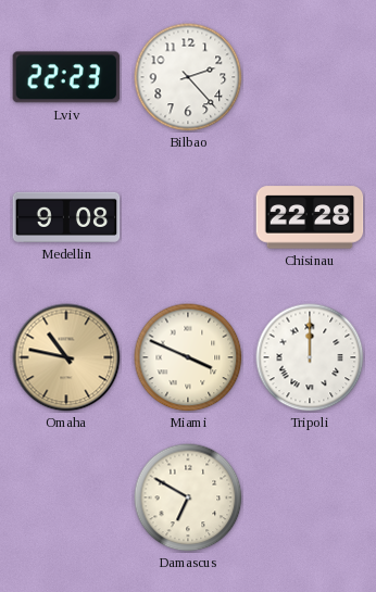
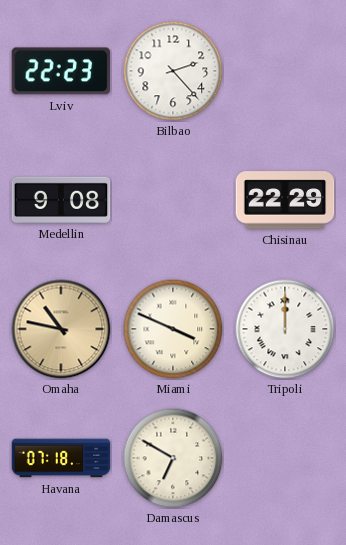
Chisinau: 22:28 -> 22:29
Havana: none -> 07:18
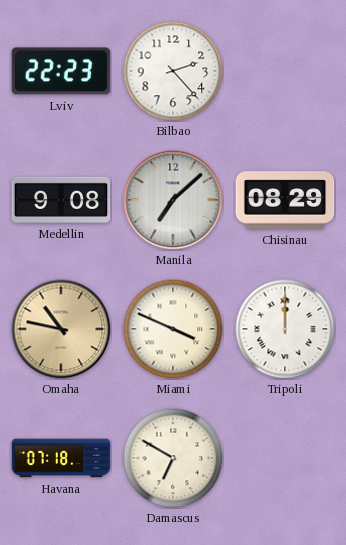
Manila: none -> 7:08
Chisinau: 22:29 -> 08:29
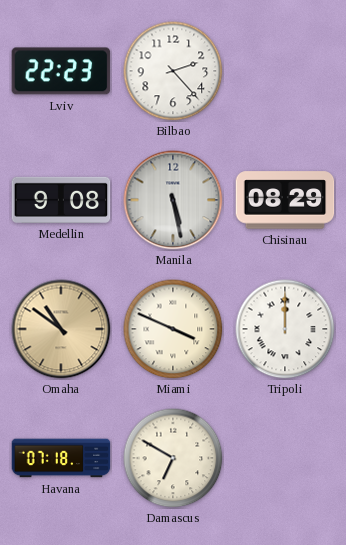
Manila: 7:08 -> 5:28
Omaha: 10:47 -> 10:51
